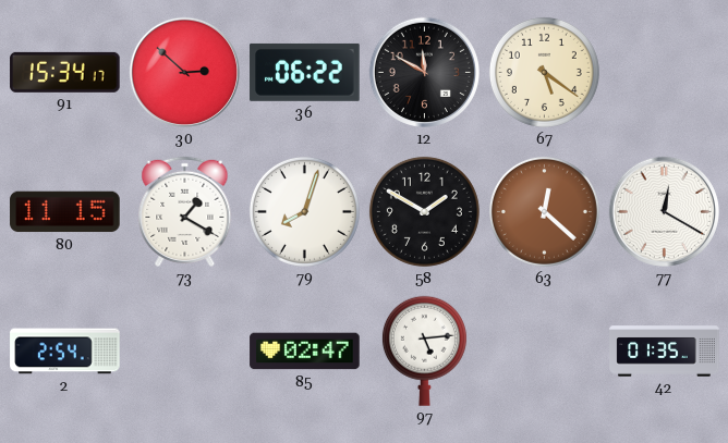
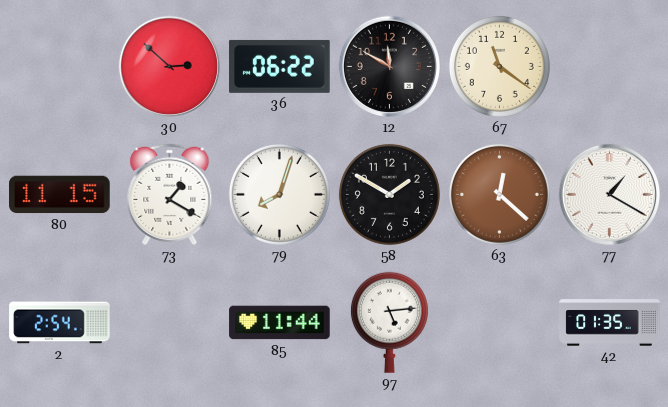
91: 15:34 -> none
67: 5:21 -> 11:21
77: 12:20 -> 1:20
85: 02:47 -> 11:44
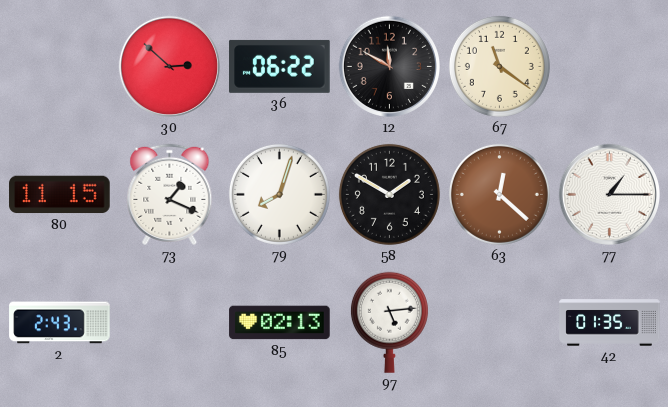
73: 1:20 -> 1:19
77: 1:20 -> 1:15
2: 2:54 -> 2:43
85: 11:44 -> 02:13
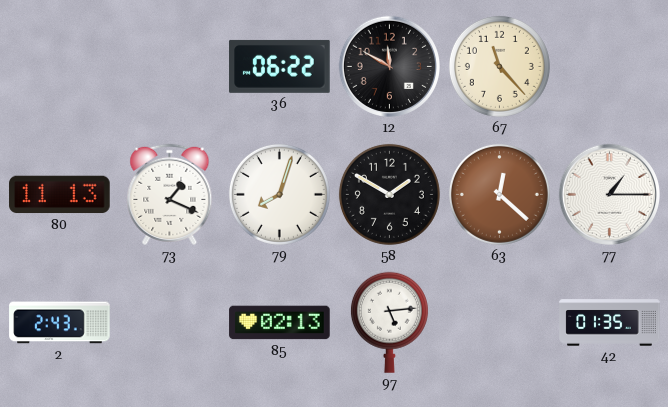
30: 2:52 -> none
67: 11:21 -> 11:23
80: 11:15 -> 11:13
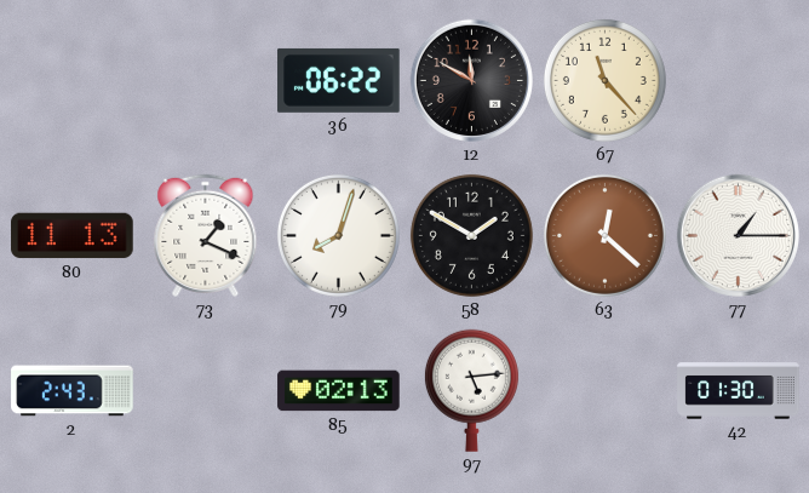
42: 01:35 -> 01:30
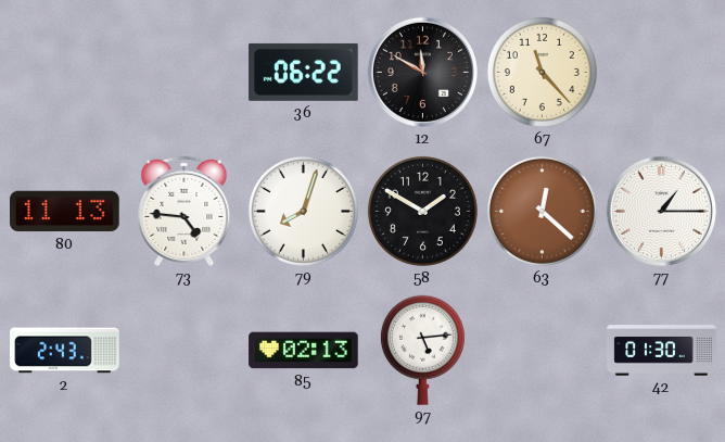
73: 1:19 -> 4:46
